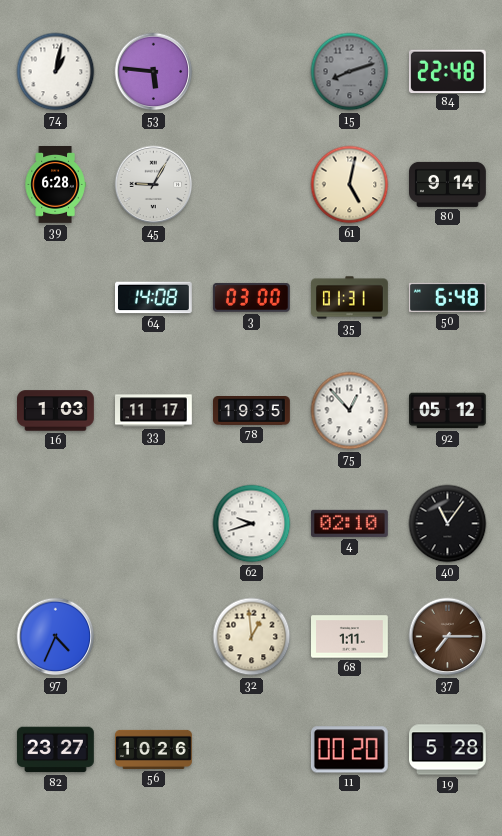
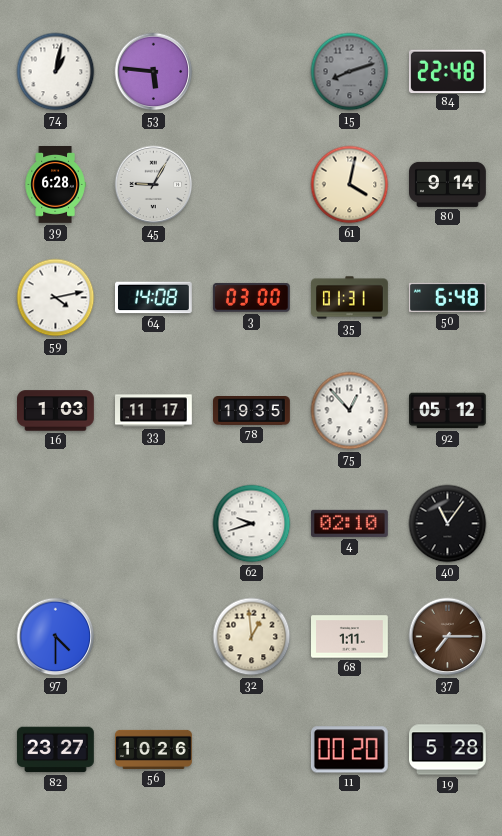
61: 5:02 -> 4:02
59: none -> 4:13
97: 4:34 -> 4:30
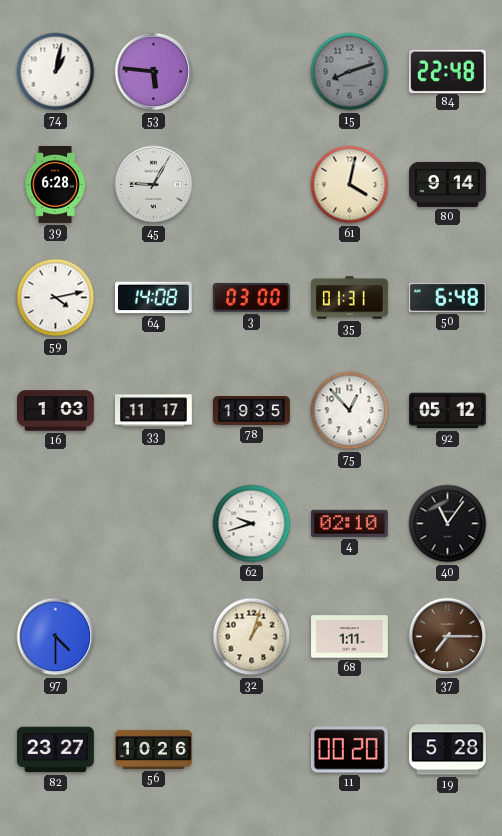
32: 12:59 -> 1:03
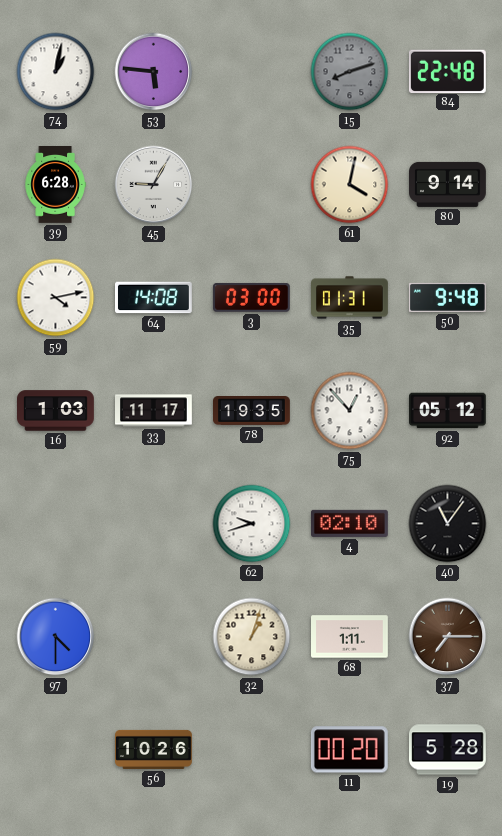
50: 6:48 -> 9:48
82: 23:27 -> none
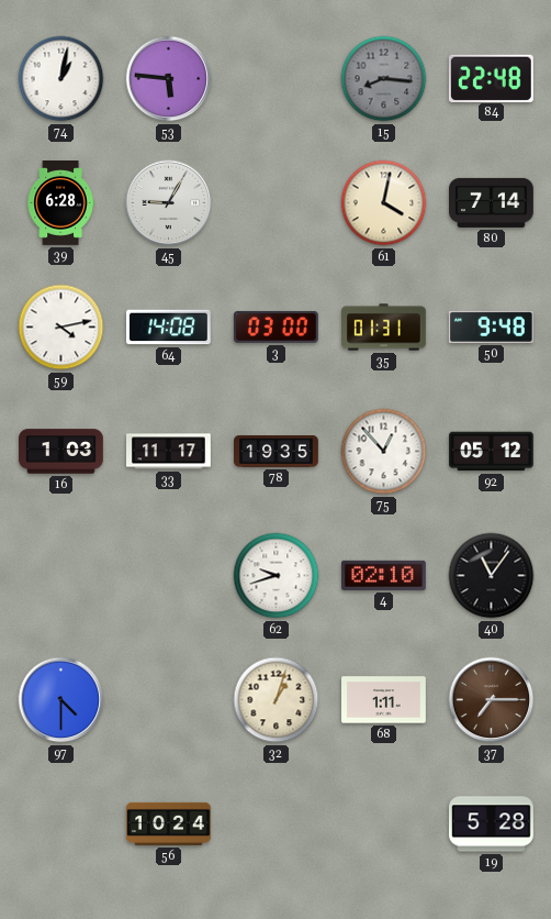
15: 8:12 -> 8:16
80: 9:14 -> 7:14
56: 10:26 -> 10:24
11: 00:20 -> none
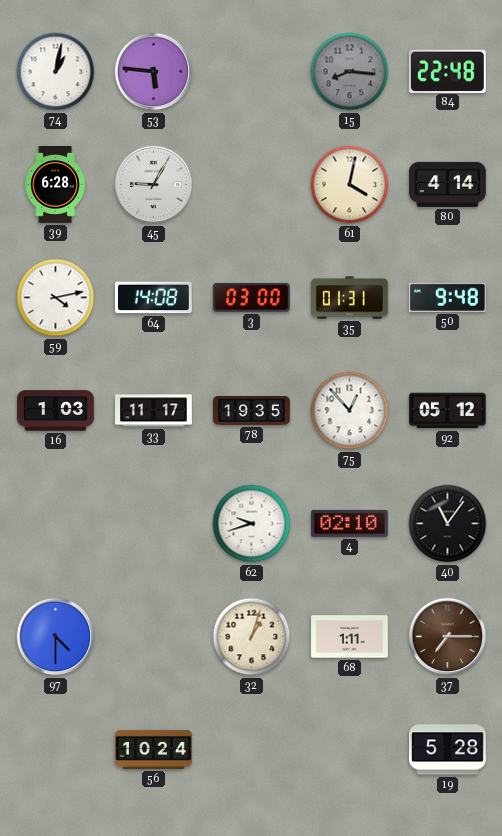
80: 7:14 -> 4:14
